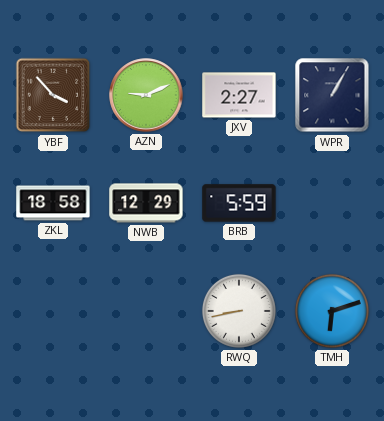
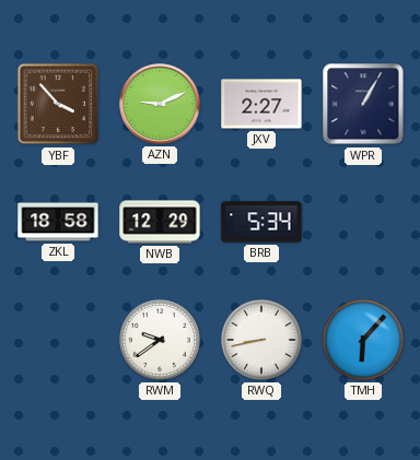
BRB: 5:59 -> 5:34
RWM: none -> 9:39
TMH: 6:12 -> 6:07
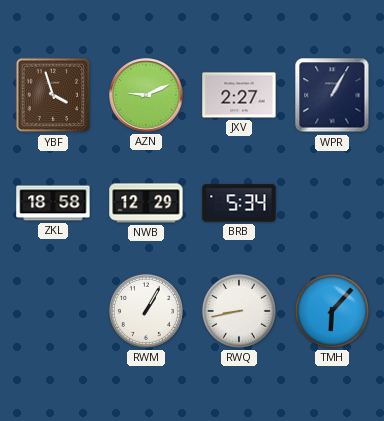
YBF: 3:53 -> 3:57
RWM: 9:39 -> 1:05
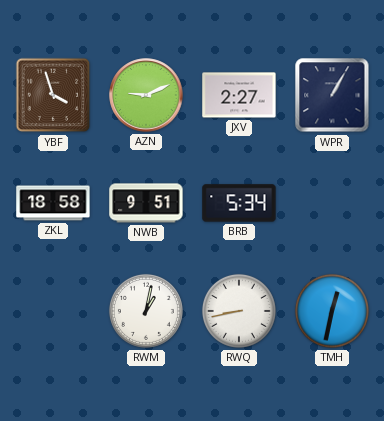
NWB: 12:29 -> 9:51
RWM: 1:05 -> 1:02
TMH: 6:07 -> 12:32
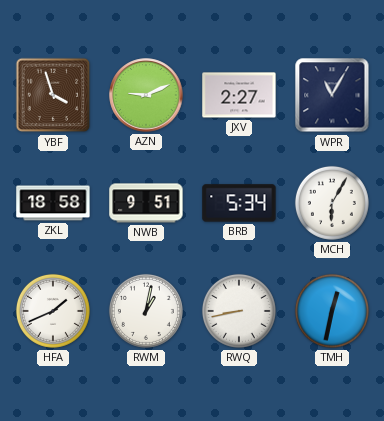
WPR: 1:05 -> 11:05
MCH: none -> 6:05
HFA: none -> 1:41
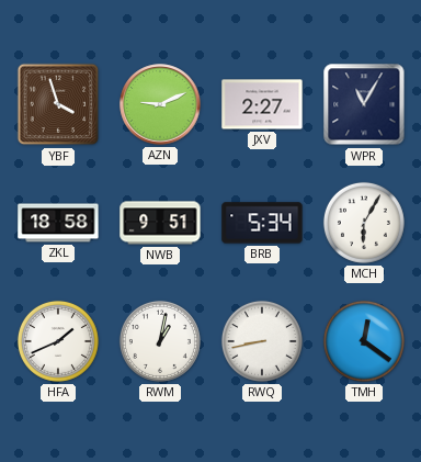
TMH: 12:32 -> 12:21
